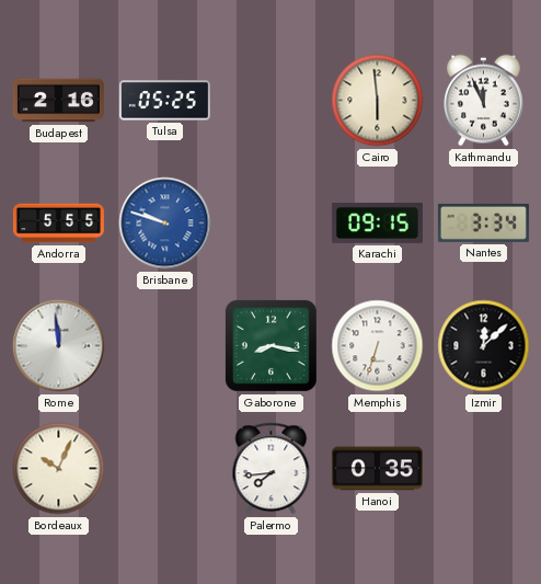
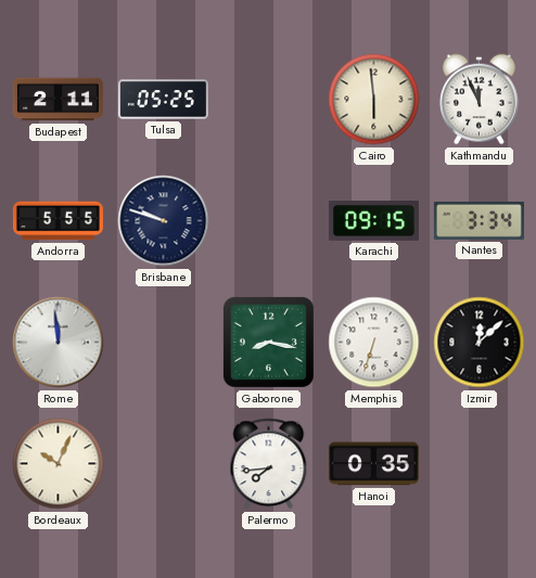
Budapest: 2:16 -> 2:11
Brisbane dial: blue -> navy
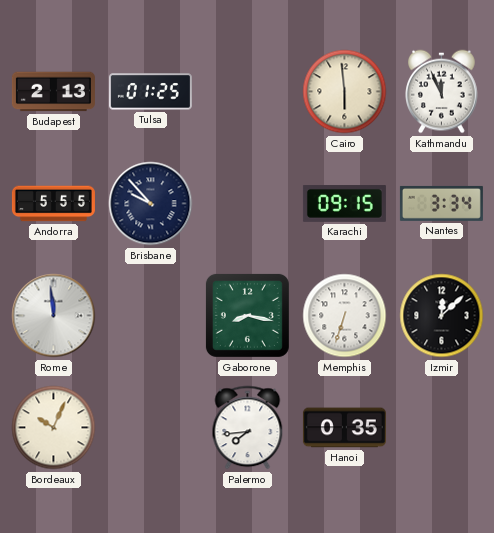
Budapest: 2:11 -> 2:13
Tulsa: 05:25 -> 01:25
Brisbane: 9:48 -> 9:53
